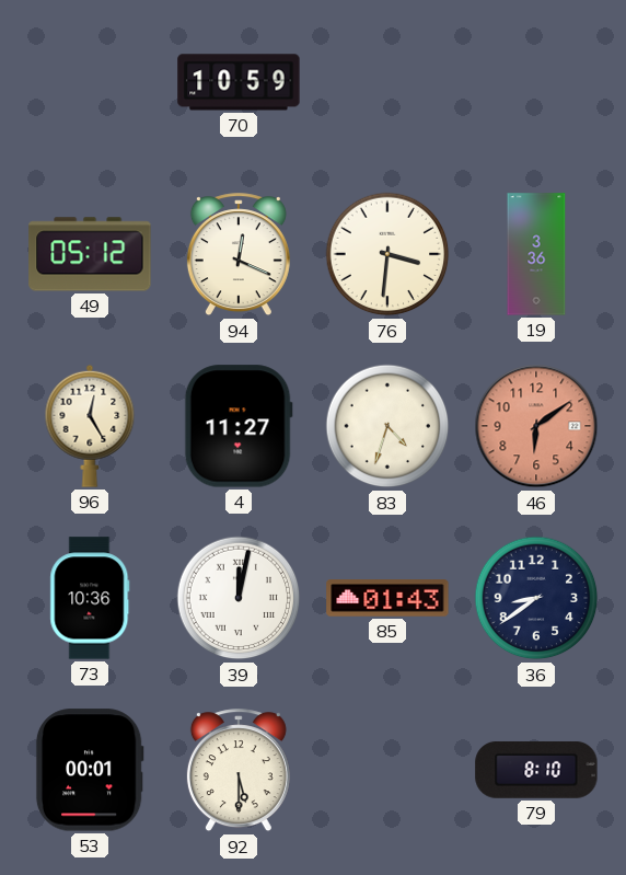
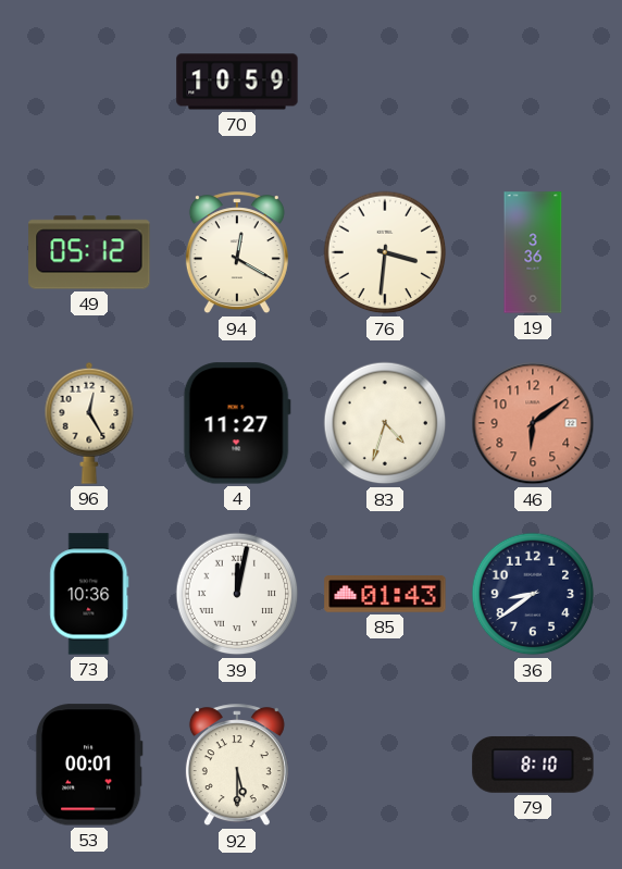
94: 12:19 -> 12:20
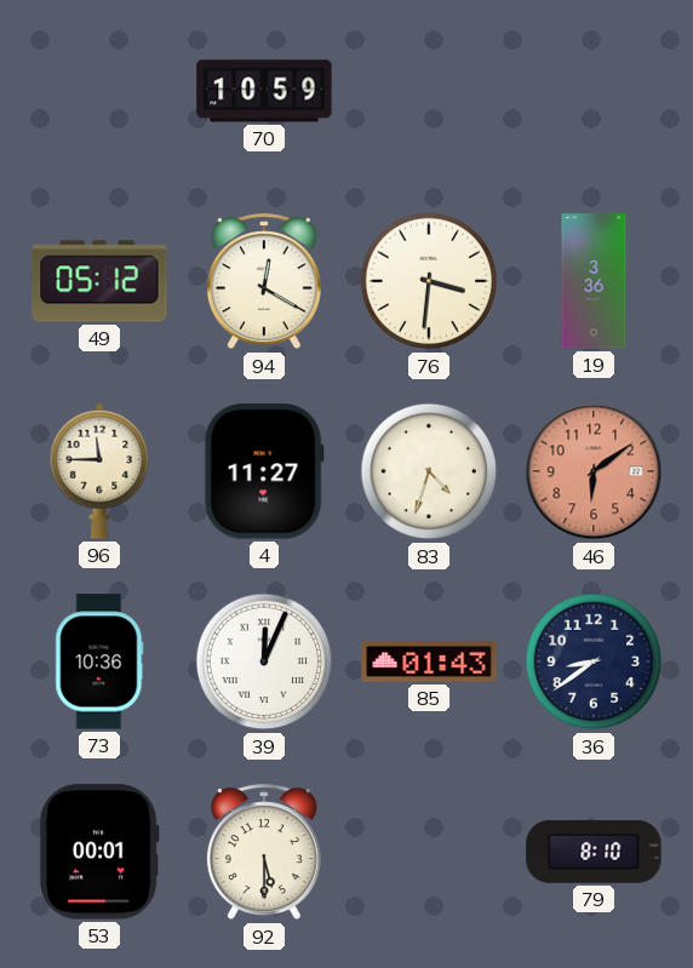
96: 12:25 -> 11:45
39: 12:02 -> 12:04
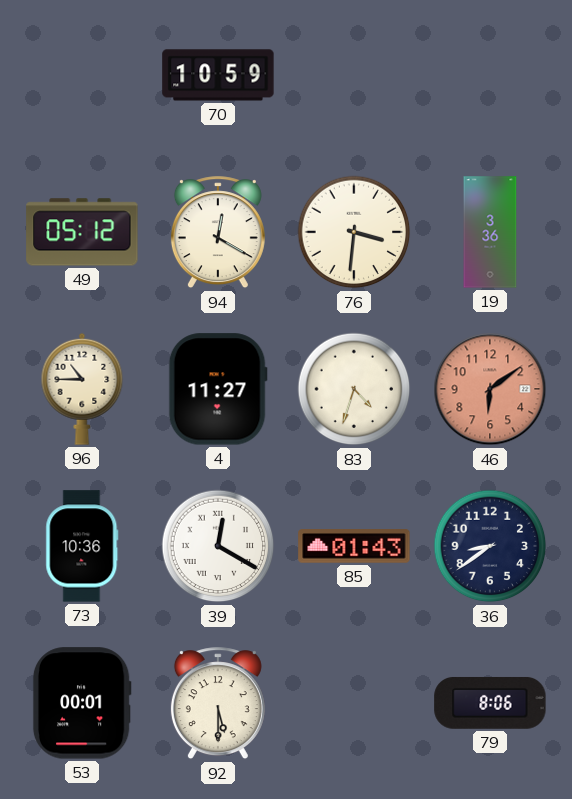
96: 11:45 -> 10:45
39: 12:04 -> 12:20
79: 8:10 -> 8:06
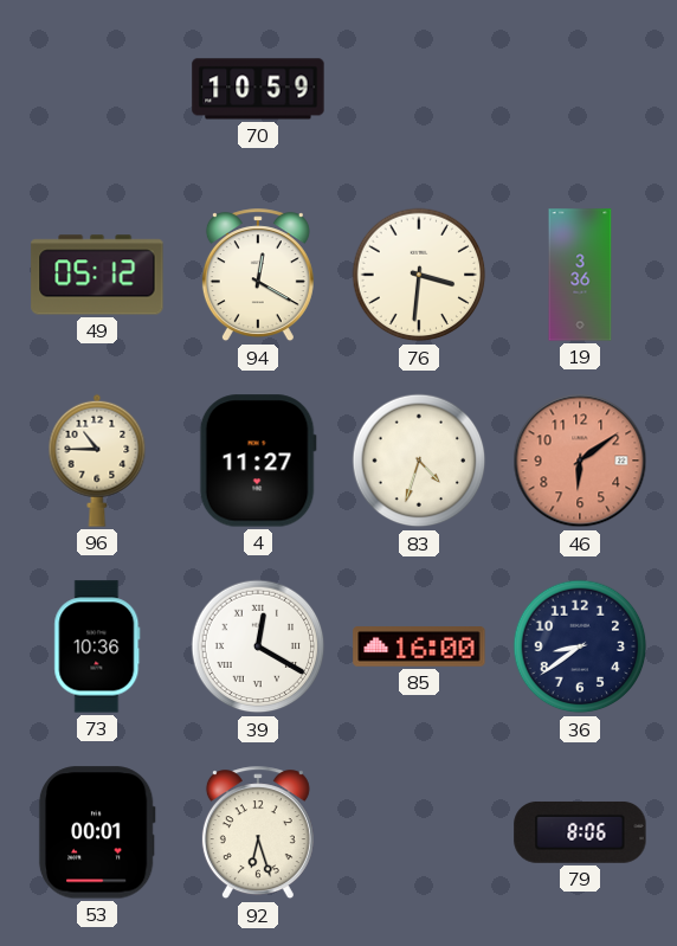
85: 01:43 -> 16:00
92: 5:30 -> 6:27
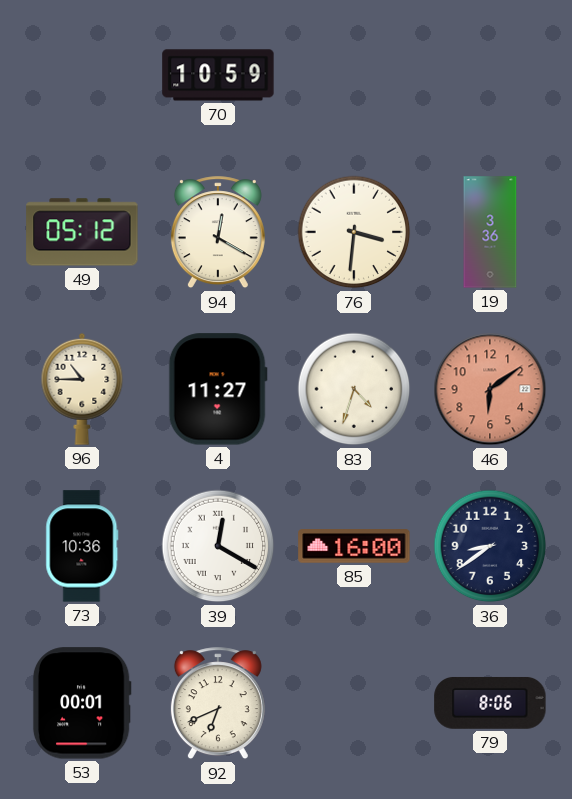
92: 6:27 -> 6:41
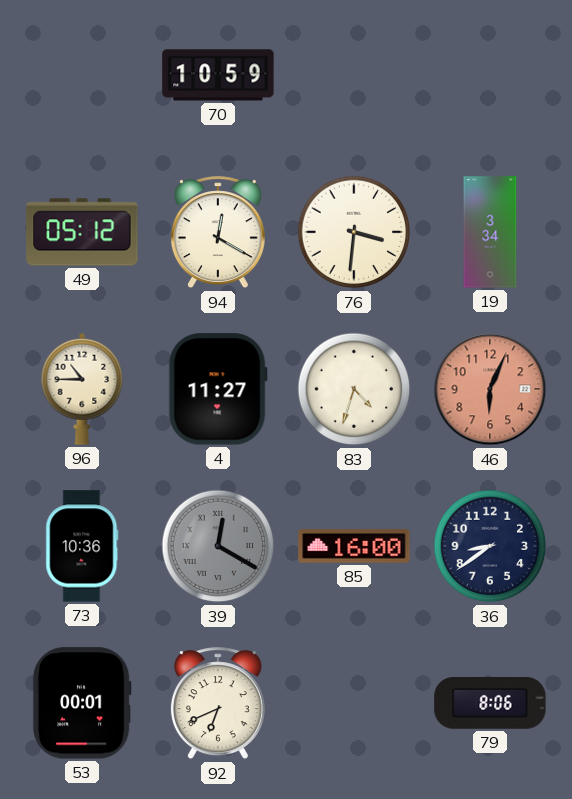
19: 3:36 -> 3:34
46: 6:09 -> 6:04
39 dial: white -> grey
